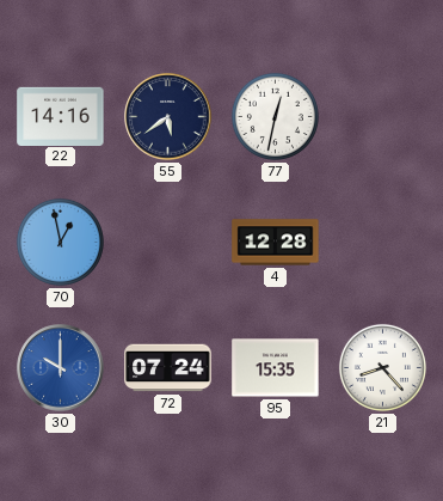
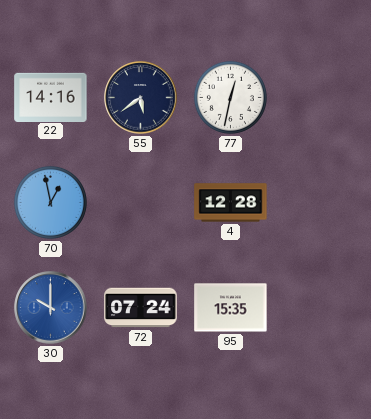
21: 8:23 -> none
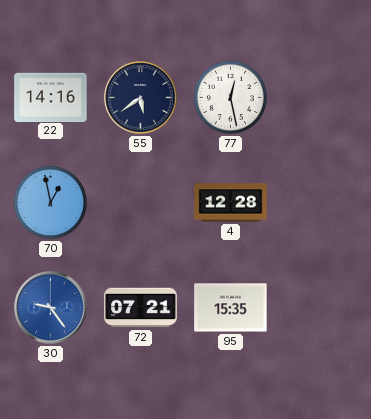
77: 12:32 -> 12:28
30: 10:00 -> 9:24
72: 07:24 -> 07:21
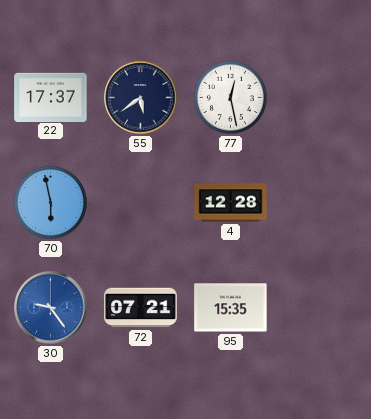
22: 14:16 -> 17:37
70: 12:58 -> 5:58
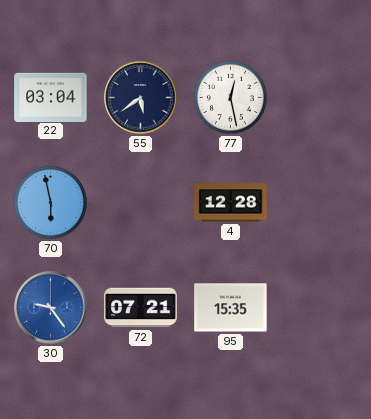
22: 17:37 -> 03:04
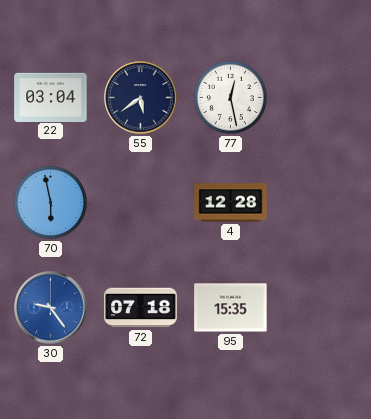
72: 07:21 -> 07:18
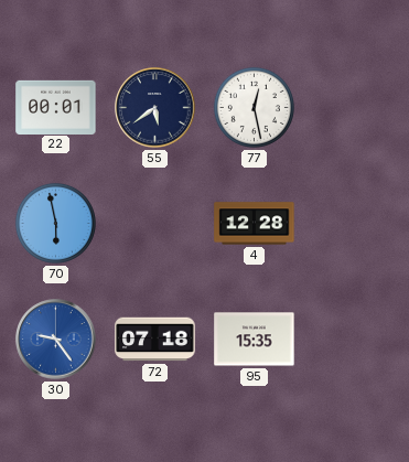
22: 03:04 -> 00:01
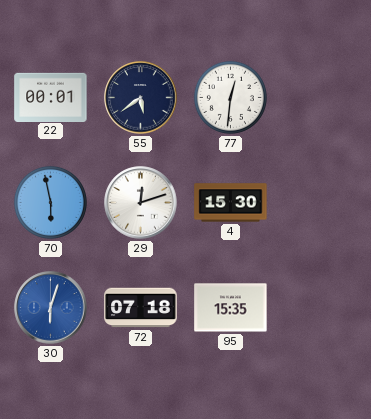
77: 12:28 -> 12:31
29: none -> 12:12
4: 12:28 -> 15:30
30: 9:24 -> 6:03
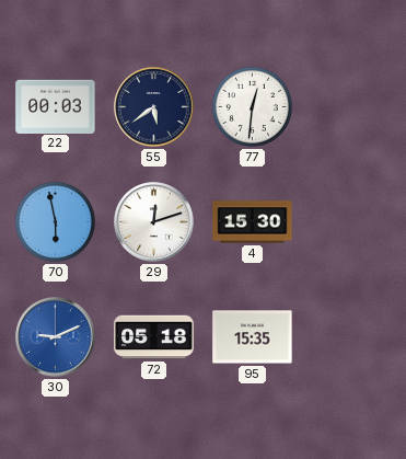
22: 00:01 -> 00:03
30: 6:03 -> 9:11
72: 07:18 -> 05:18
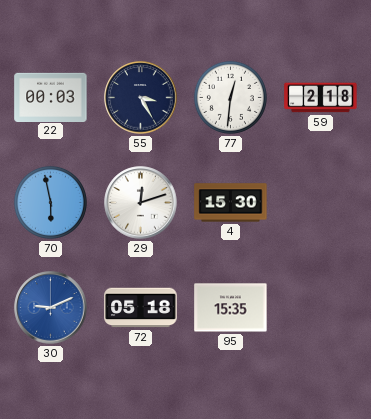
55: 5:39 -> 3:25
59: none -> 2:18
